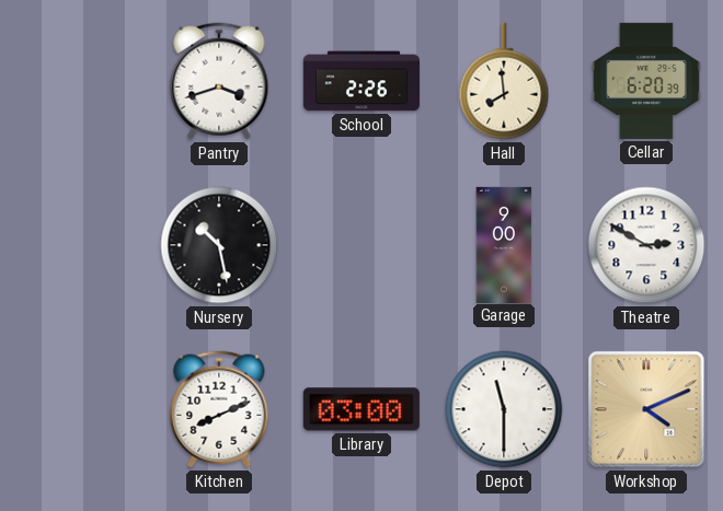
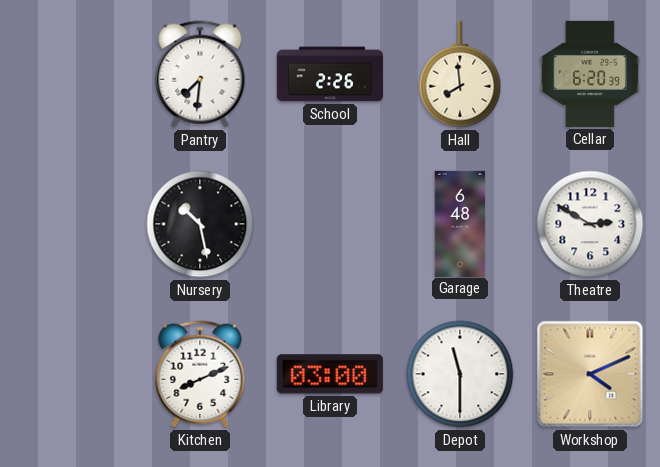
Pantry: 3:42 -> 7:31
Garage: 9:00 -> 6:48
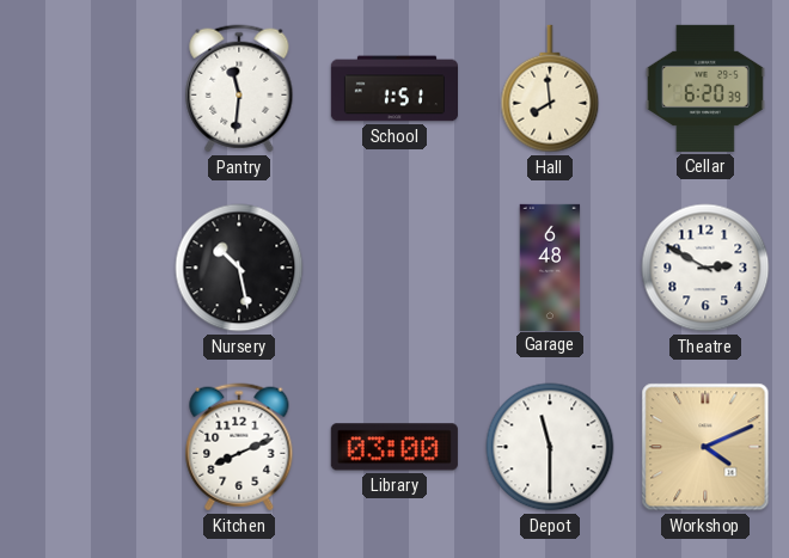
Pantry: 7:31 -> 11:31
School: 2:26 -> 1:51
